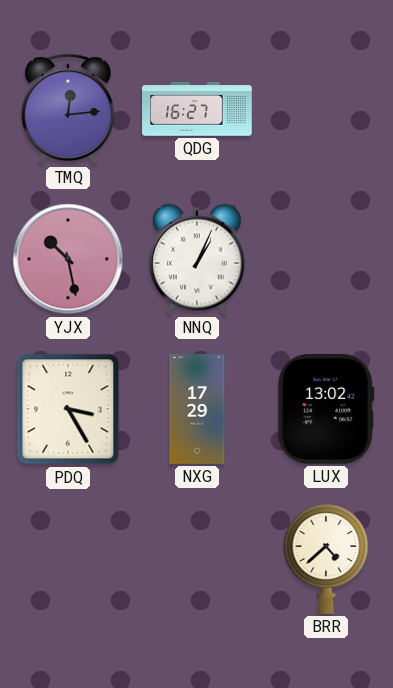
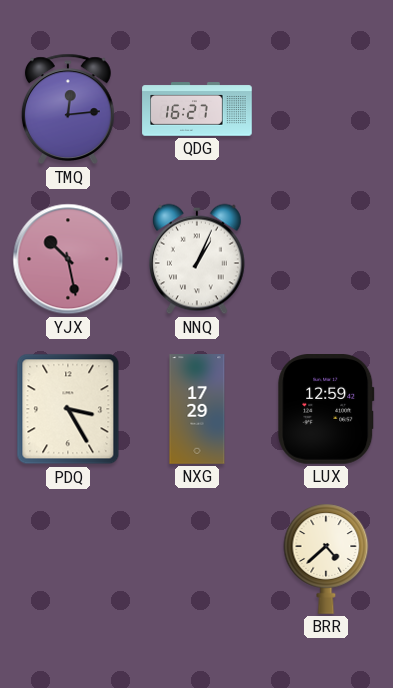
LUX: 13:02 -> 12:59
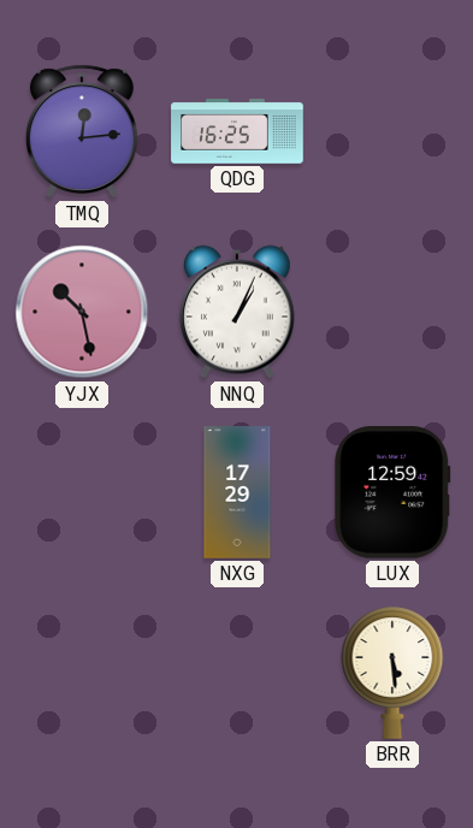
QDG: 16:27 -> 16:25
PDQ: 3:25 -> none
BRR: 4:38 -> 5:29
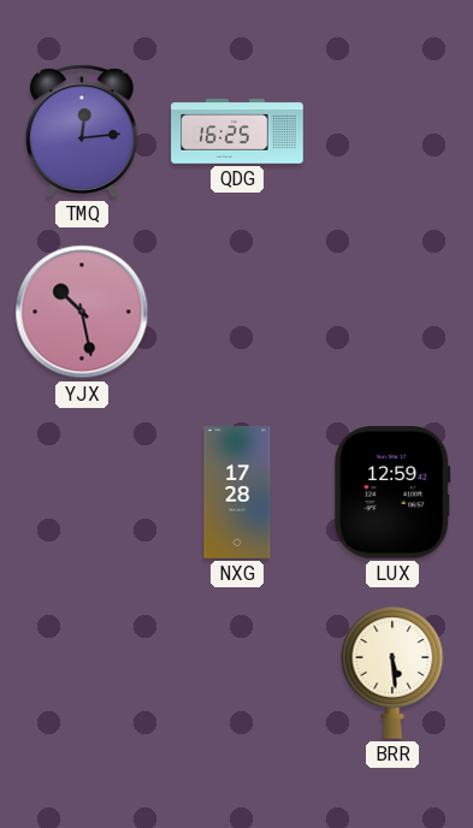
NNQ: 1:04 -> none
NXG: 17:29 -> 17:28
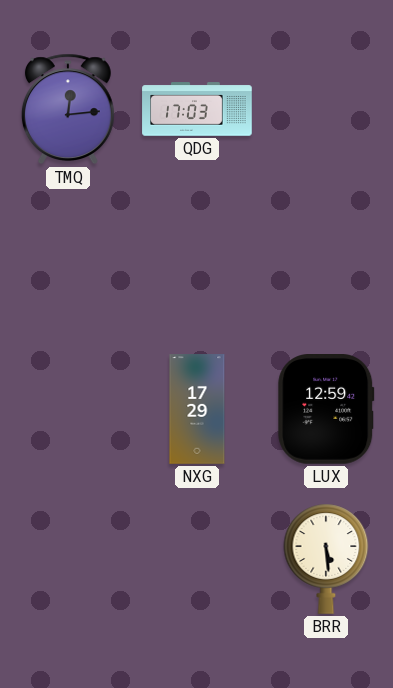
QDG: 16:25 -> 17:03
YJX: 10:28 -> none
NXG: 17:28 -> 17:29
